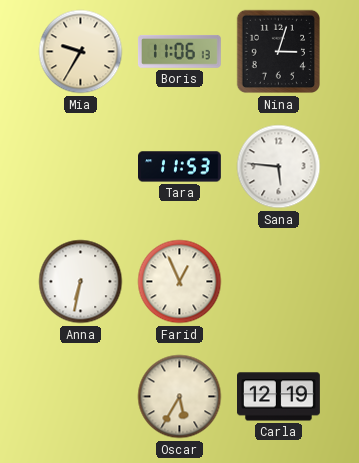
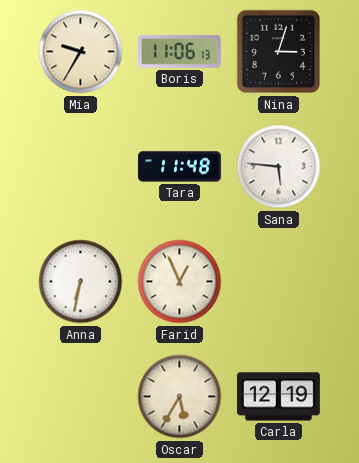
Tara: 11:53 -> 11:48
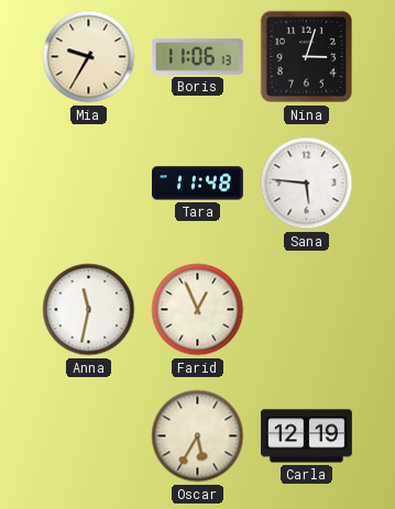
Anna: 6:32 -> 11:32
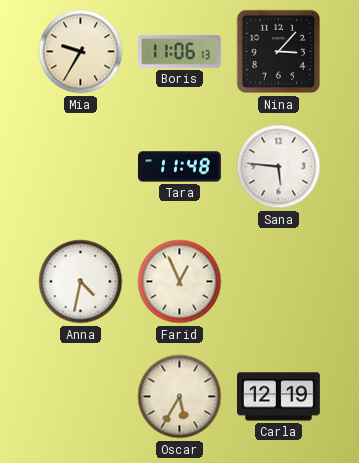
Nina: 3:03 -> 3:07
Anna: 11:32 -> 4:32
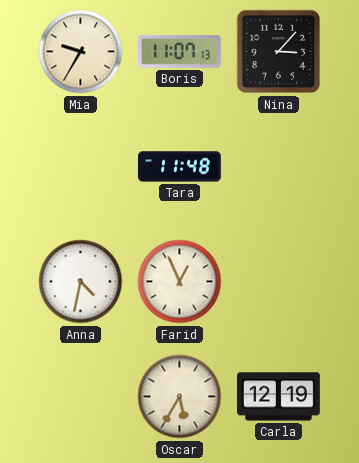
Boris: 11:06 -> 11:07
Sana: 5:46 -> none
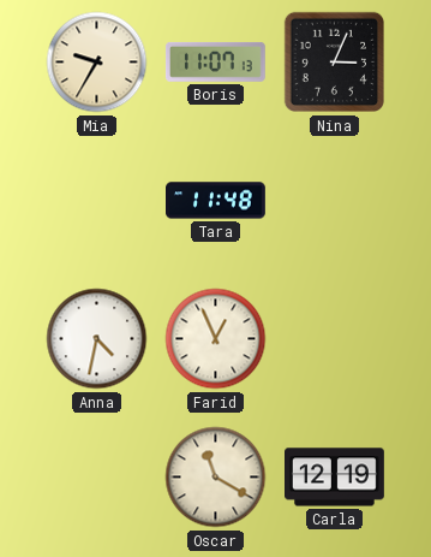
Nina: 3:07 -> 3:04
Oscar: 5:35 -> 11:20
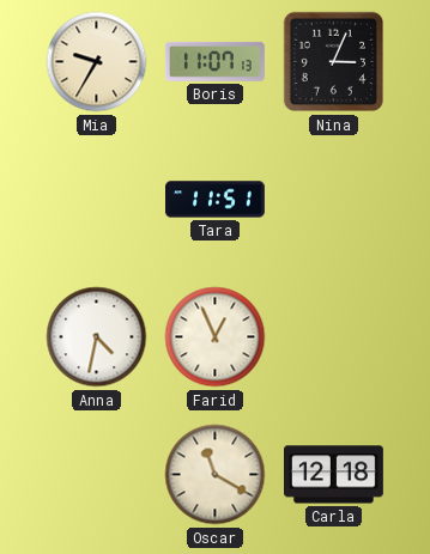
Tara: 11:48 -> 11:51
Carla: 12:19 -> 12:18
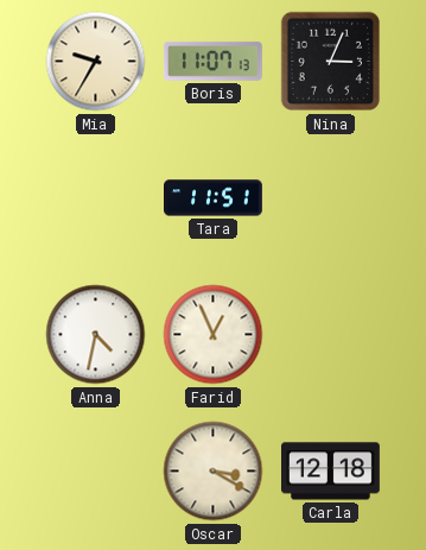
Oscar: 11:20 -> 3:20
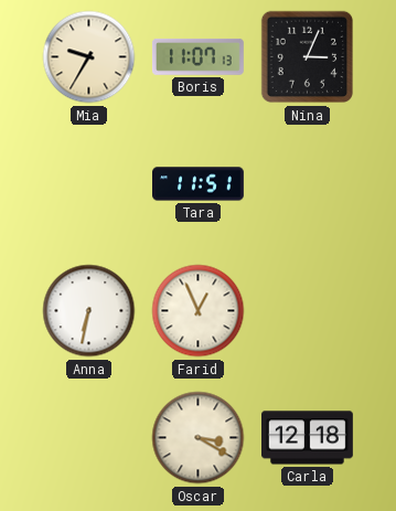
Anna: 4:32 -> 6:32
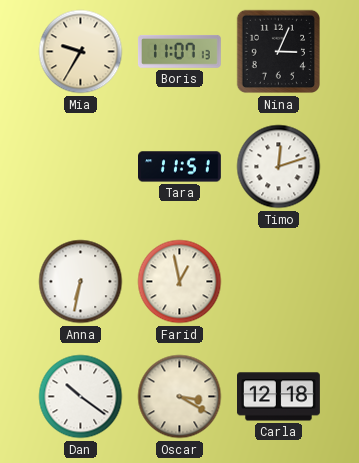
Timo: none -> 12:12
Farid: 12:56 -> 12:58
Dan: none -> 10:21
